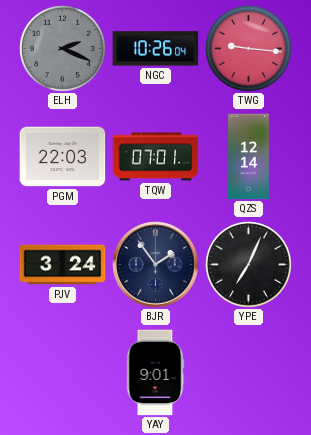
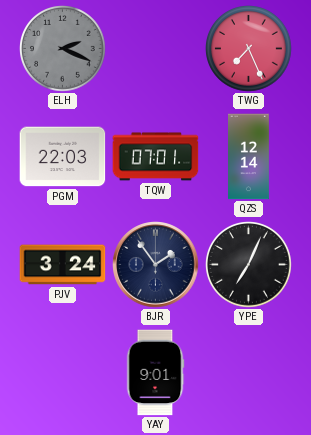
NGC: 10:26 -> none
TWG: 9:16 -> 7:26
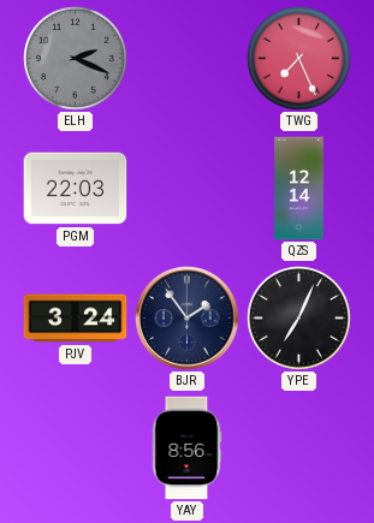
TQW: 07:01 -> none
YAY: 9:01 -> 8:56
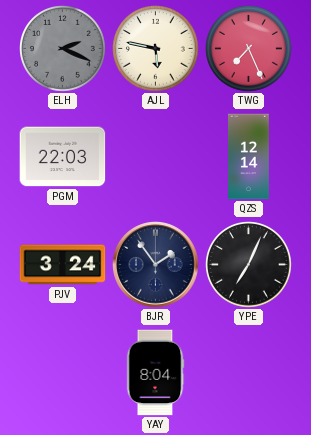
AJL: none -> 5:47
YAY: 8:56 -> 8:04
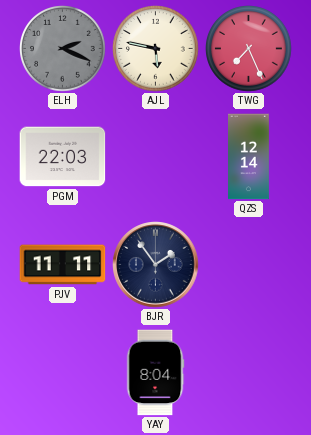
PJV: 3:24 -> 11:11
YPE: 7:04 -> none
